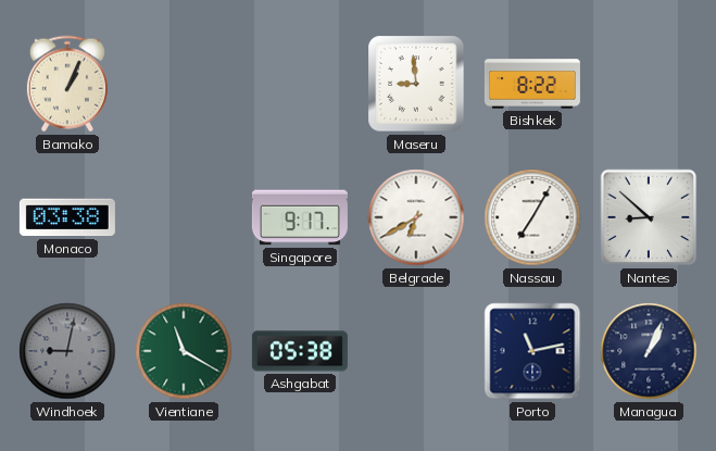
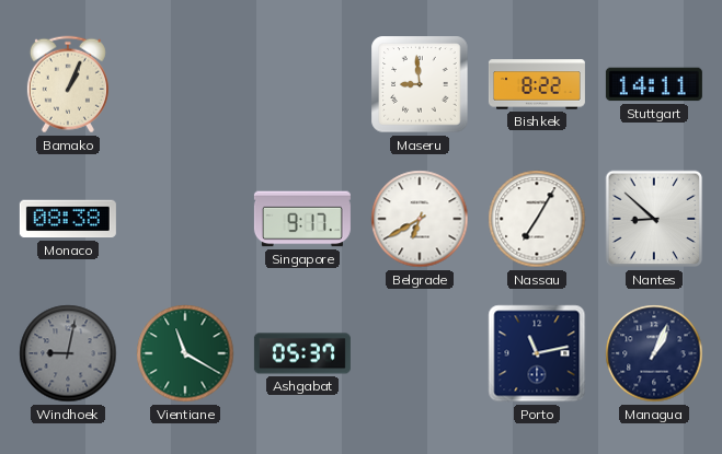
Stuttgart: none -> 14:11
Monaco: 03:38 -> 08:38
Ashgabat: 05:38 -> 05:37
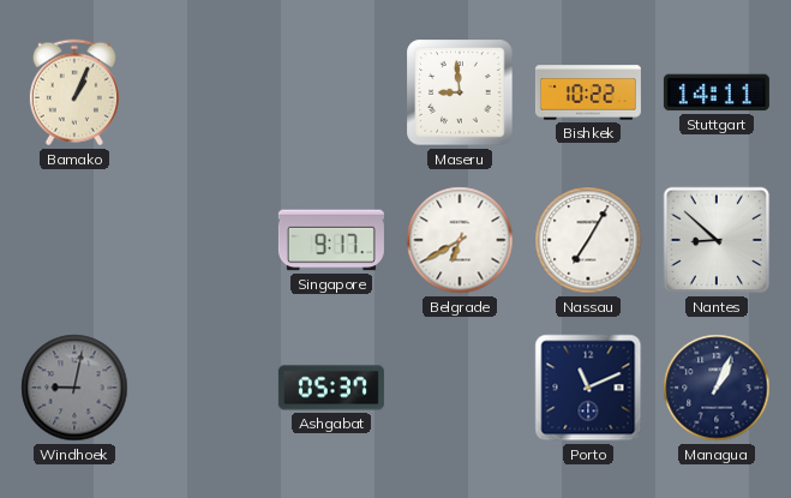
Bishkek: 8:22 -> 10:22
Monaco: 08:38 -> none
Vientiane: 11:20 -> none
Porto: 11:13 -> 11:11
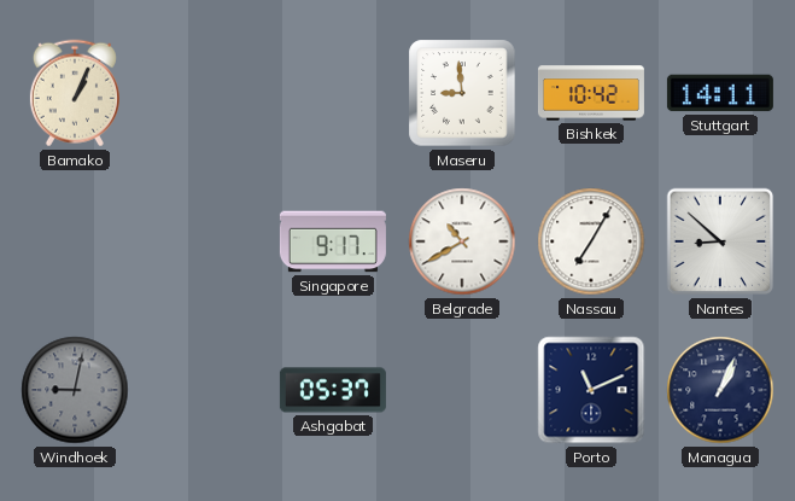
Bishkek: 10:22 -> 10:42
Belgrade: 6:40 -> 10:40
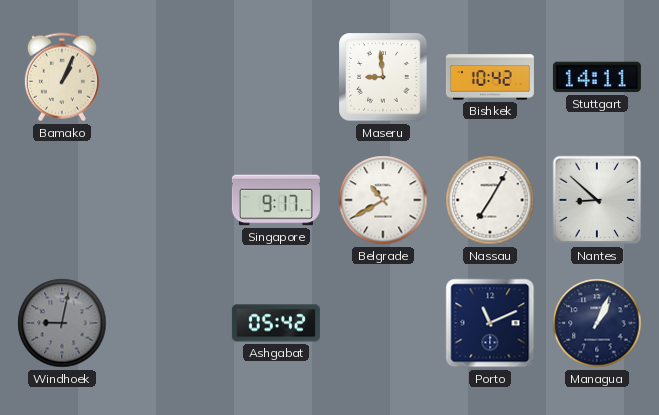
Ashgabat: 05:37 -> 05:42
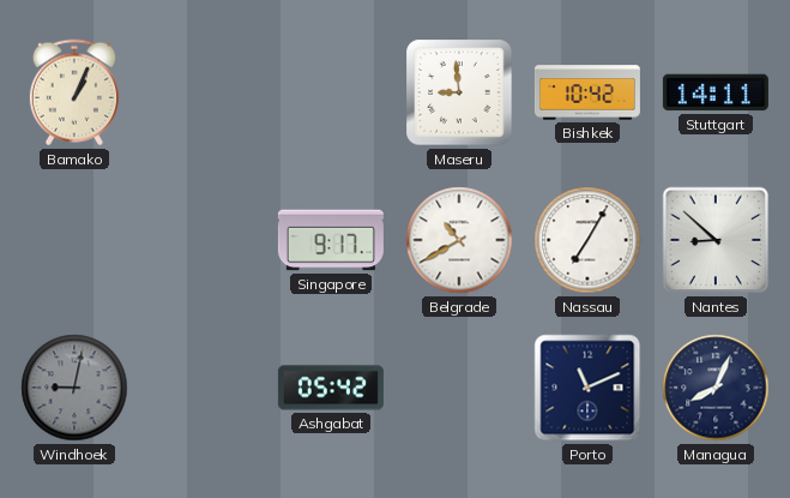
Managua: 1:04 -> 8:04
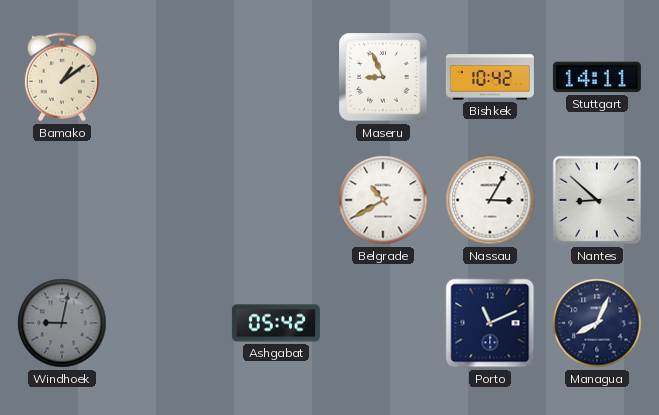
Bamako: 1:04 -> 1:09
Maseru: 8:59 -> 8:56
Singapore: 9:17 -> none
Nassau: 7:05 -> 3:05
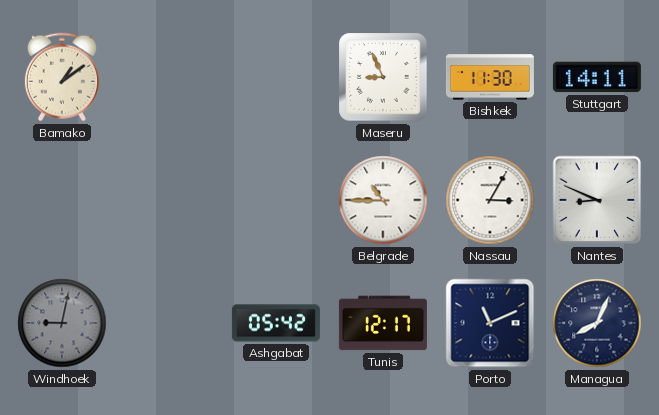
Bishkek: 10:42 -> 11:30
Belgrade: 10:40 -> 10:45
Nantes: 8:52 -> 8:49
Tunis: none -> 12:17
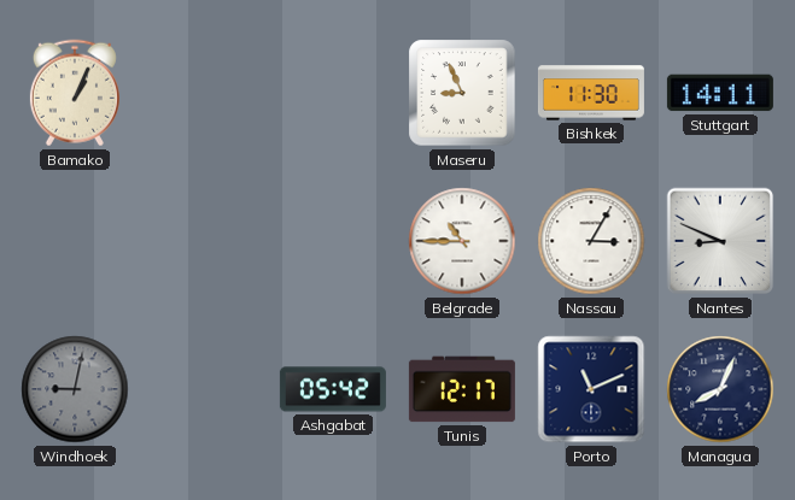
Bamako: 1:09 -> 1:04
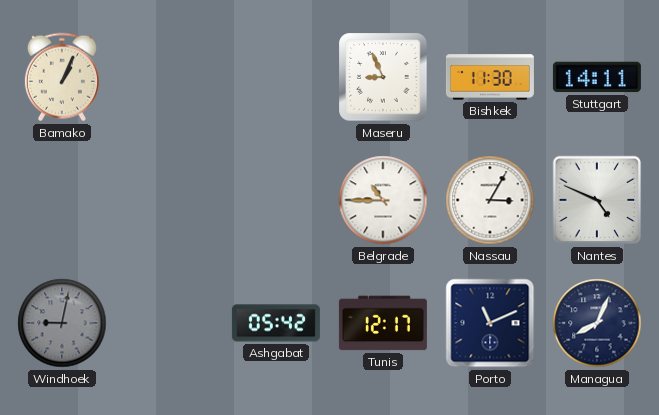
Nantes: 8:49 -> 4:49
